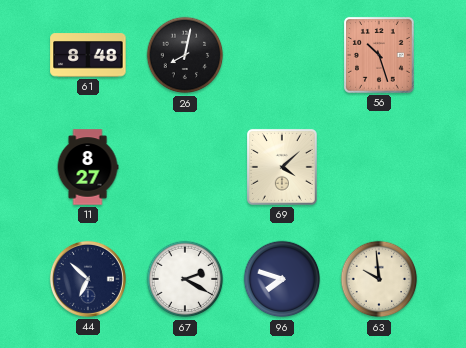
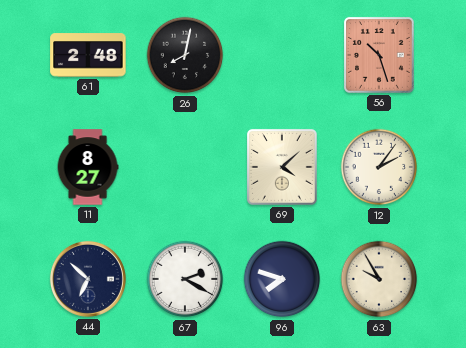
61: 8:48 -> 2:48
12: none -> 2:06
63: 9:59 -> 9:55
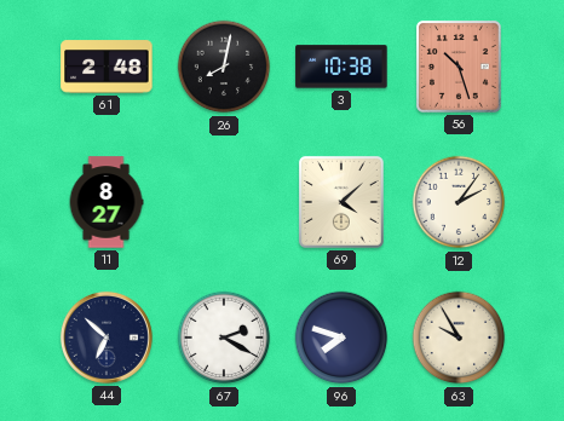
3: none -> 10:38
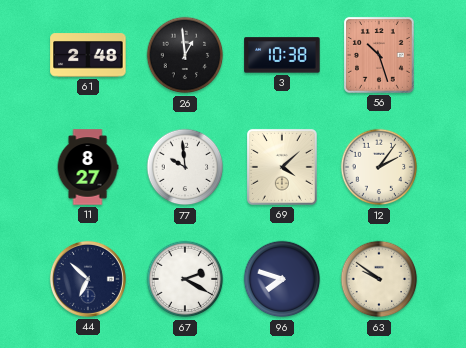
26: 8:02 -> 12:59
77: none -> 9:59
63: 9:55 -> 9:51
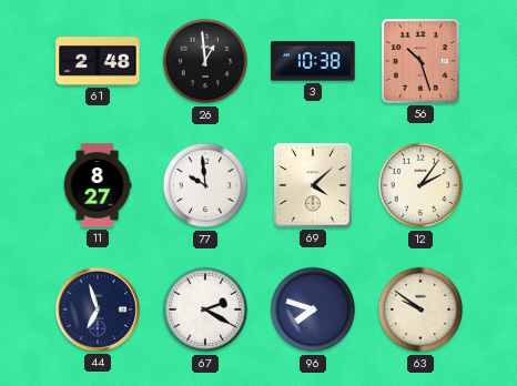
44: 6:52 -> 6:57
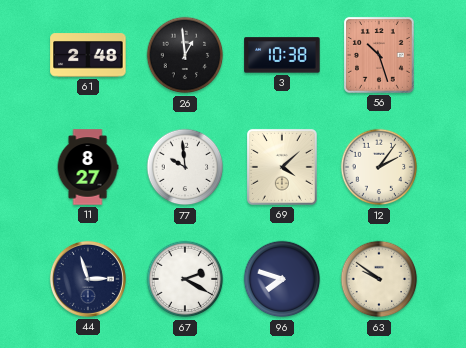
44: 6:57 -> 2:57
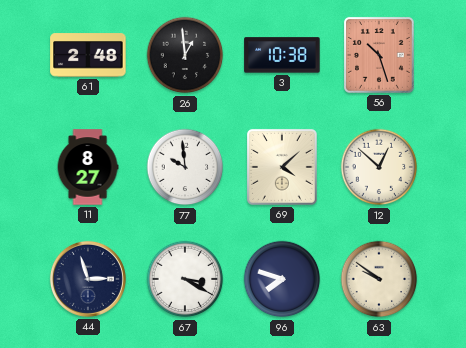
12: 2:06 -> 12:52
67: 2:20 -> 3:20
